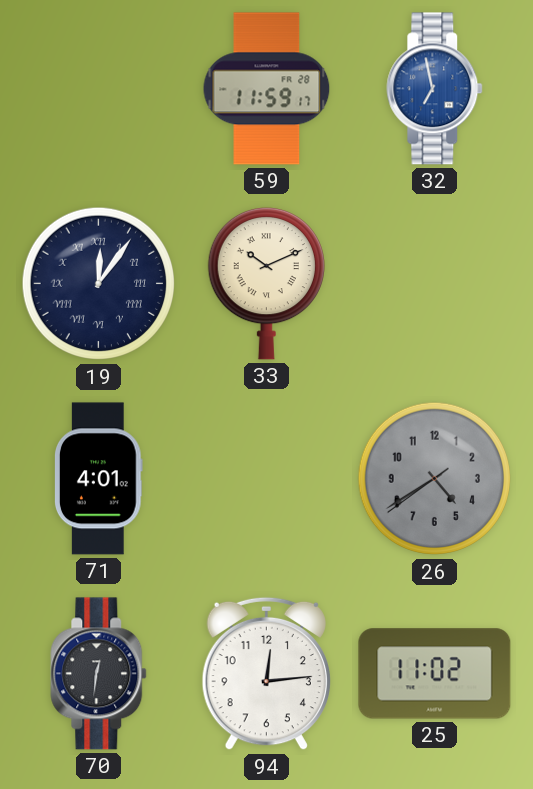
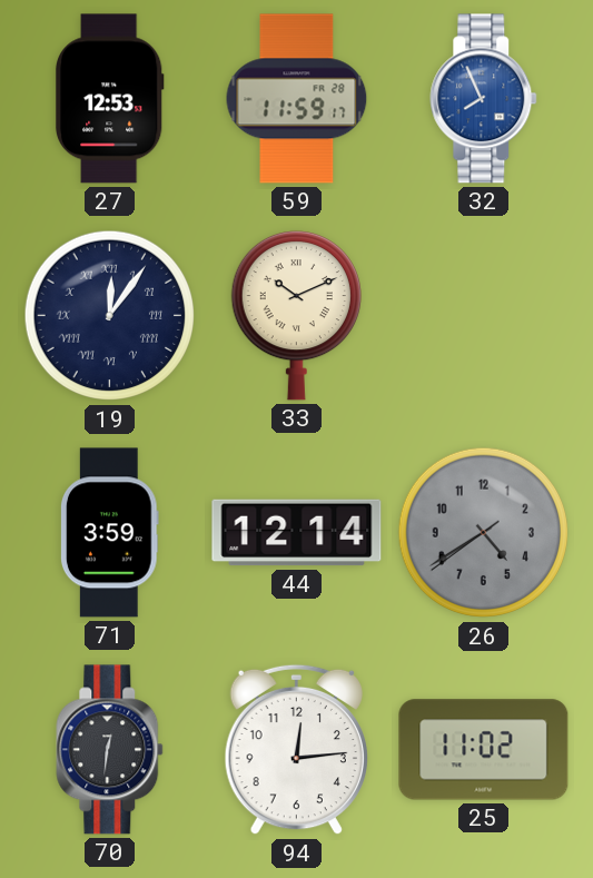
27: none -> 12:53
32: 6:58 -> 7:56
71: 4:01 -> 3:59
44: none -> 12:14
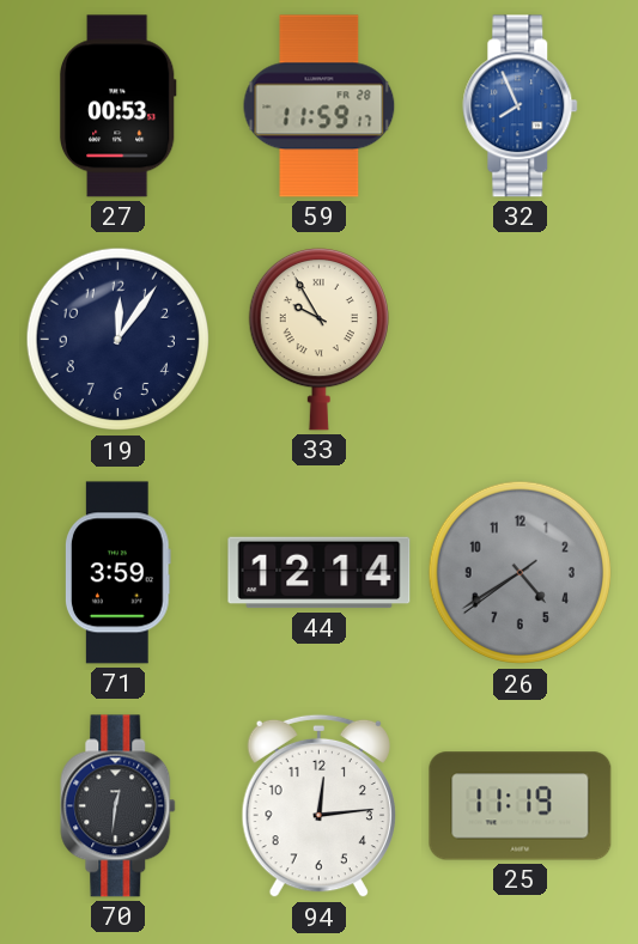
27: 12:53 -> 00:53
19 numerals: Roman -> Arabic
33: 10:11 -> 9:55
25: 11:02 -> 11:19
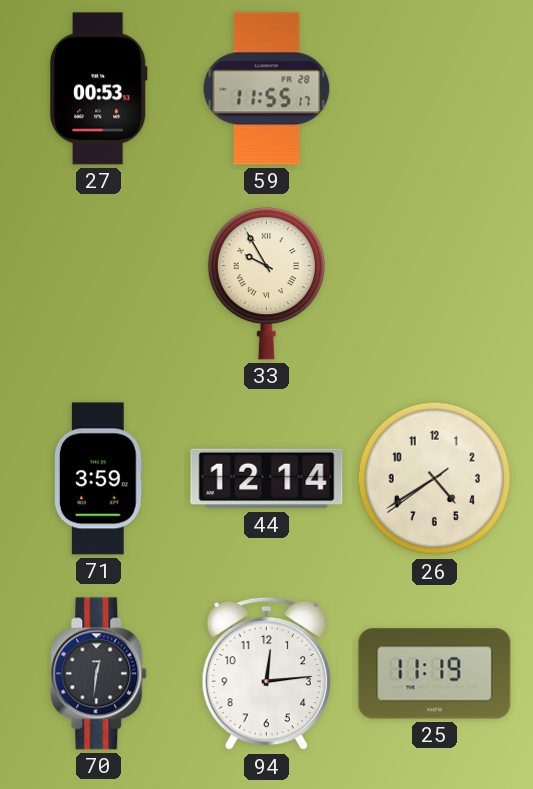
59: 11:59 -> 11:55
32: 7:56 -> none
19: 12:06 -> none
26 dial: grey -> cream
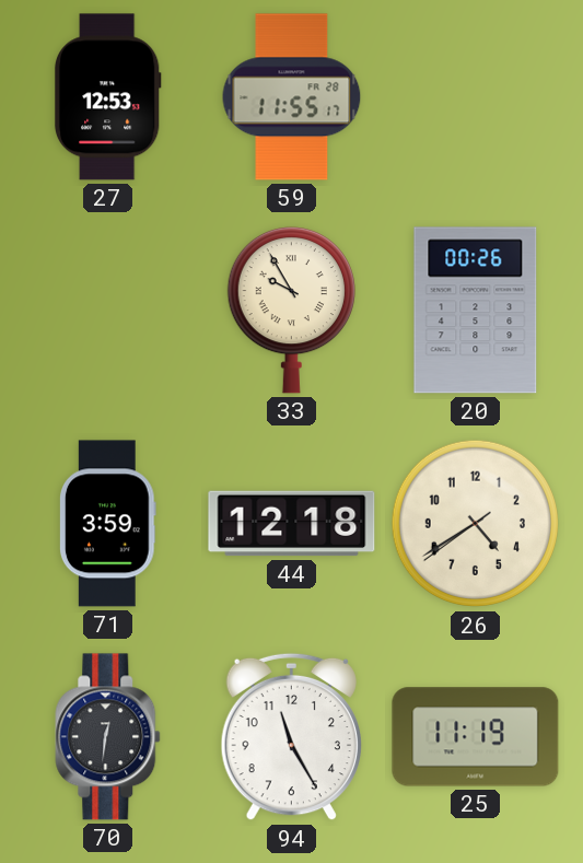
27: 00:53 -> 12:53
20: none -> 00:26
44: 12:14 -> 12:18
94: 12:14 -> 11:25
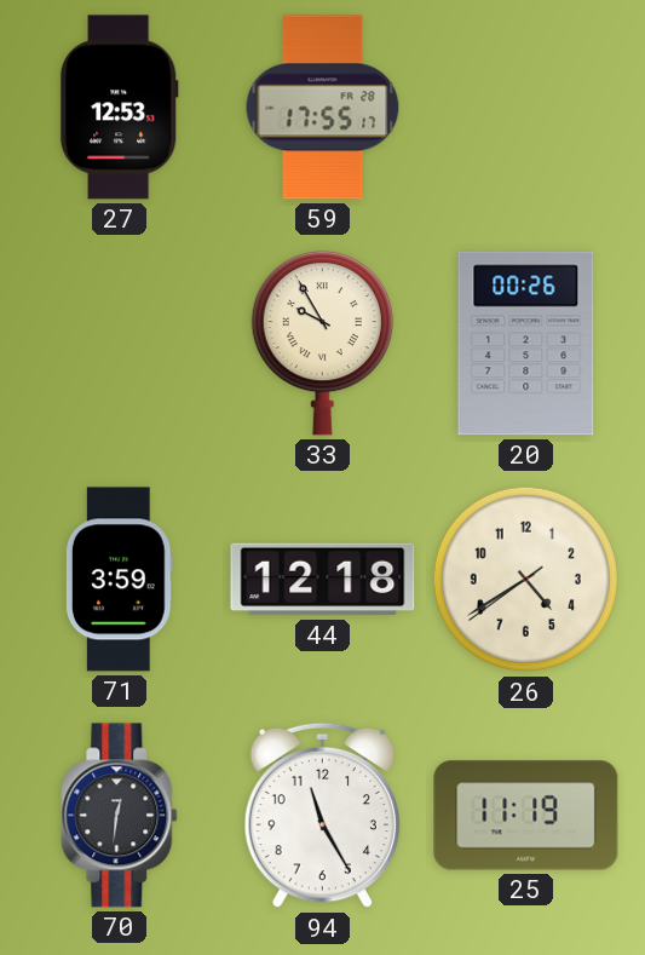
59: 11:55 -> 17:55
